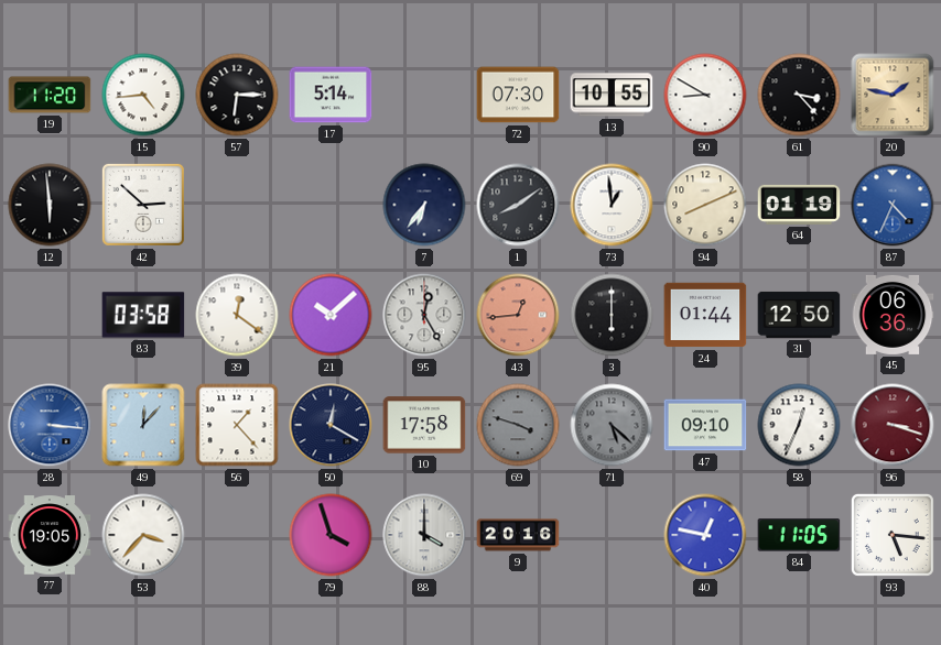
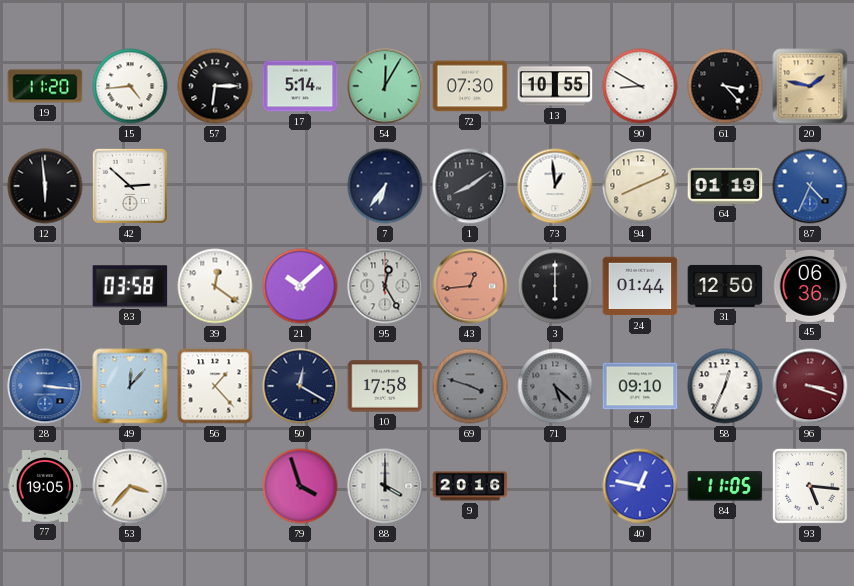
54: none -> 12:05
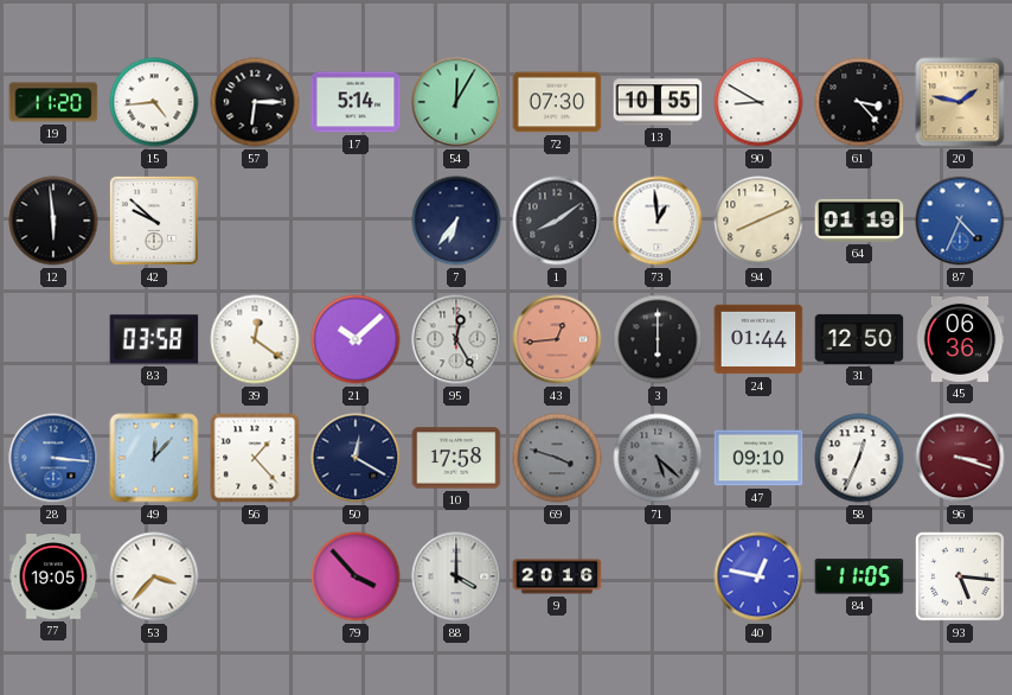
42: 2:52 -> 9:52
79: 3:57 -> 3:53
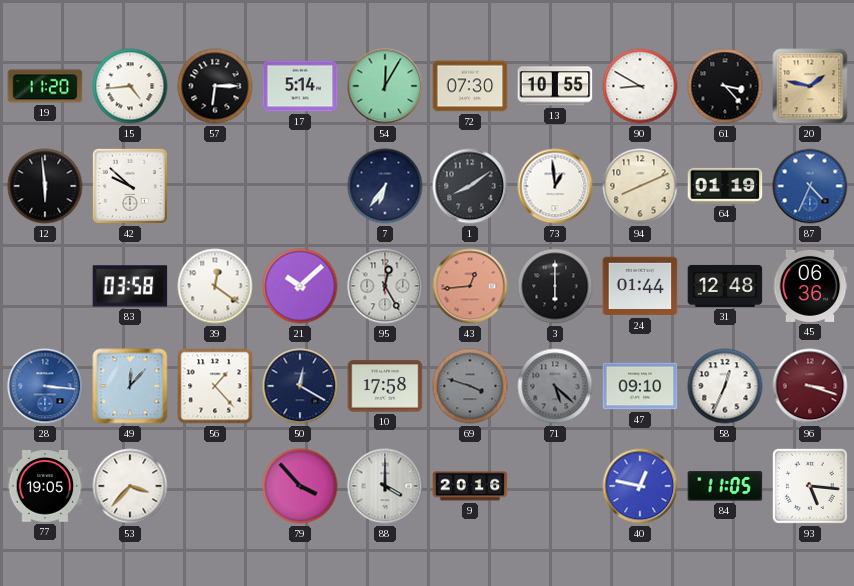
31: 12:50 -> 12:48
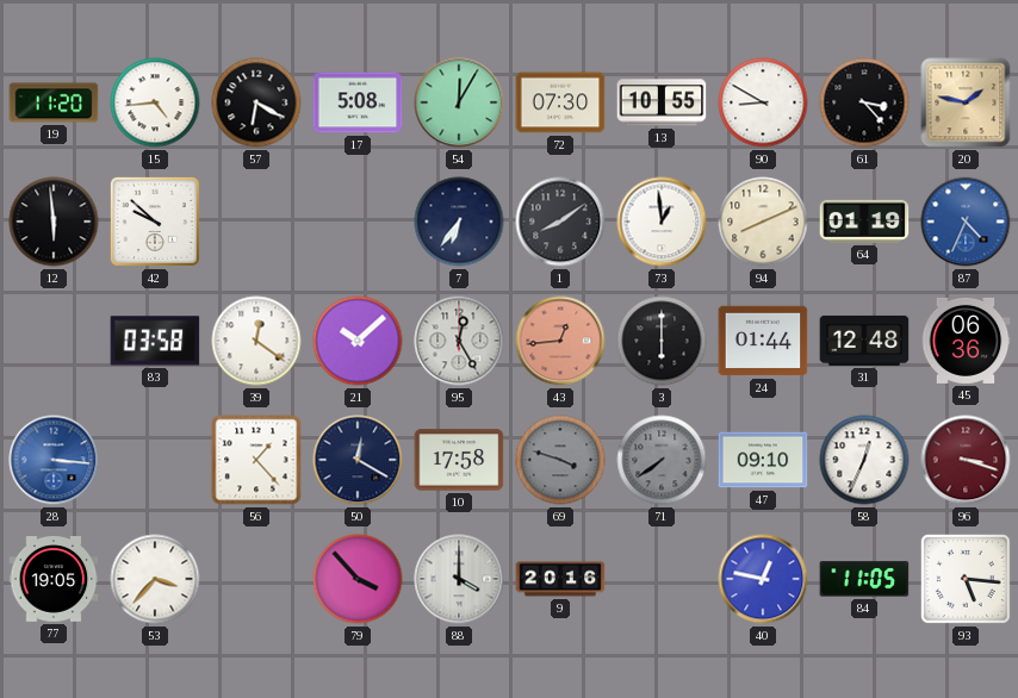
57: 6:15 -> 6:20
17: 5:14 -> 5:08
49: 12:07 -> none
71: 5:22 -> 7:39
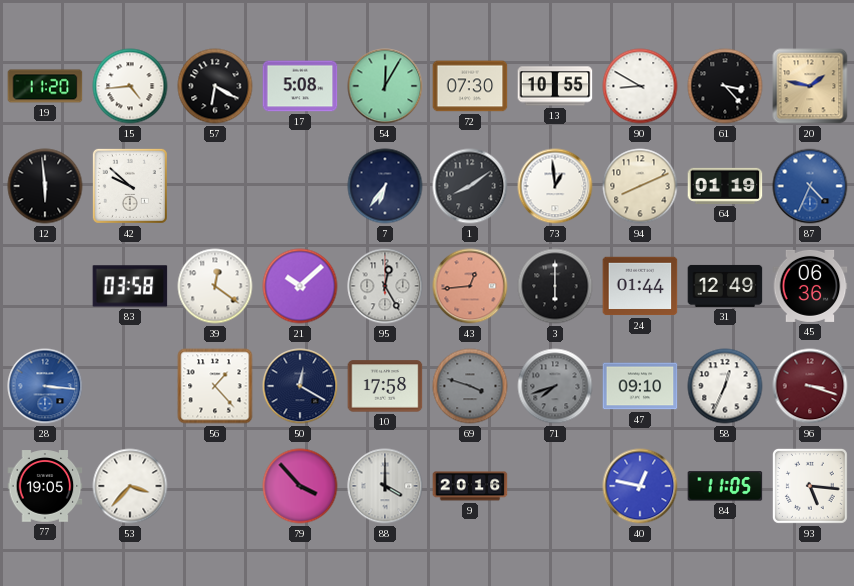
31: 12:48 -> 12:49
71: 7:39 -> 7:42
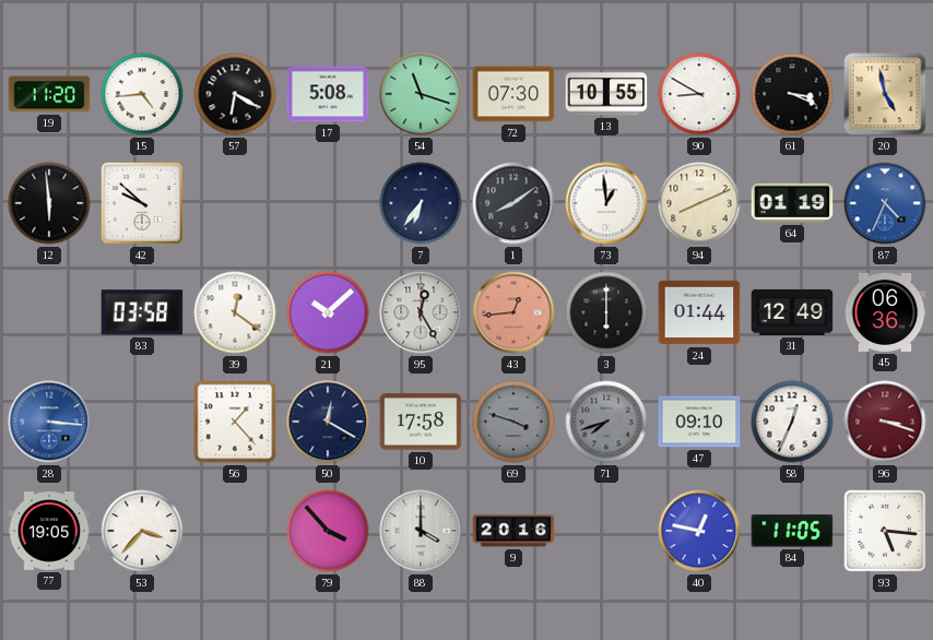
54: 12:05 -> 11:18
61: 3:23 -> 3:19
20: 1:47 -> 4:58
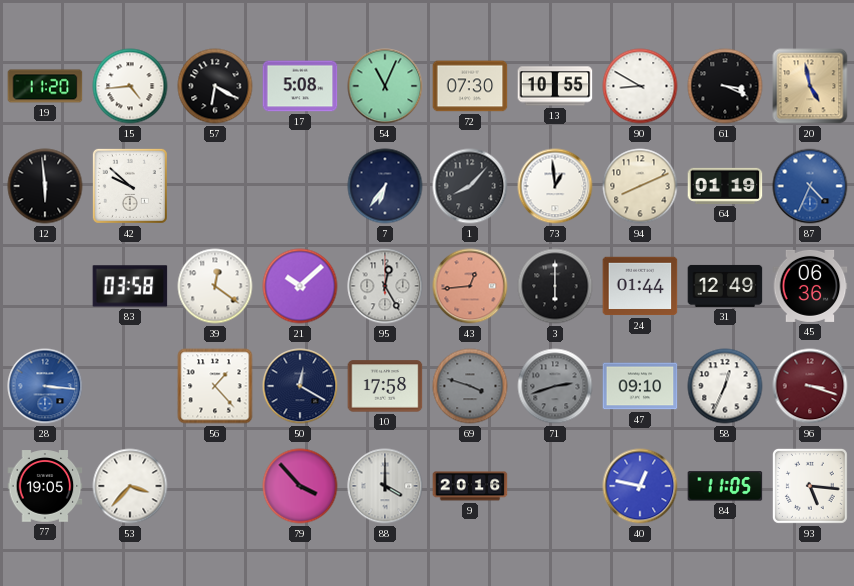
54: 11:18 -> 11:04
1: 8:09 -> 8:07
71: 7:42 -> 2:42
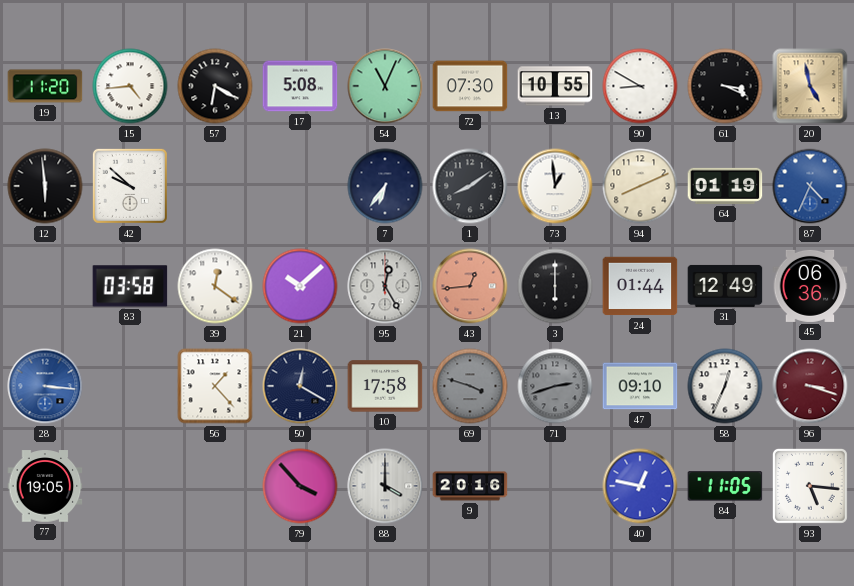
1: 8:07 -> 8:09
53: 3:37 -> none
